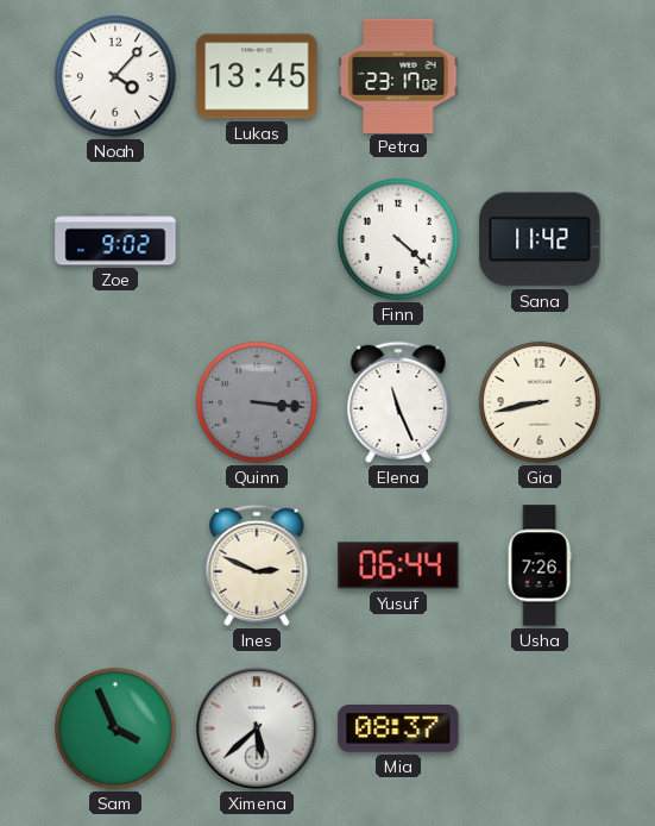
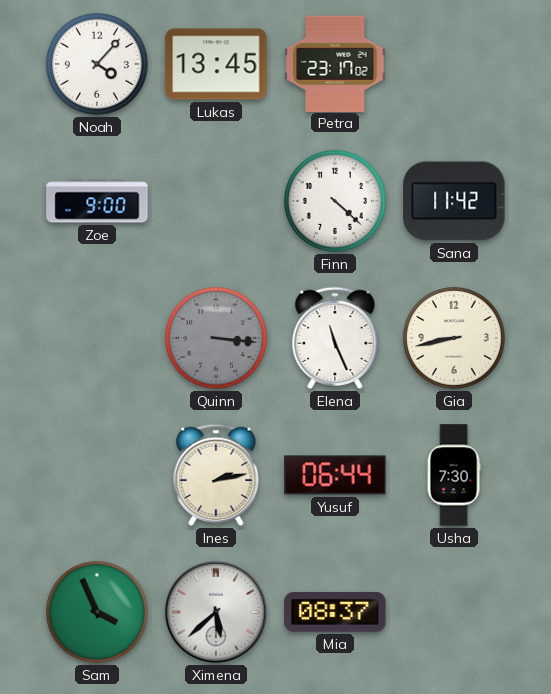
Zoe: 9:02 -> 9:00
Ines: 2:49 -> 2:13
Usha: 7:26 -> 7:30
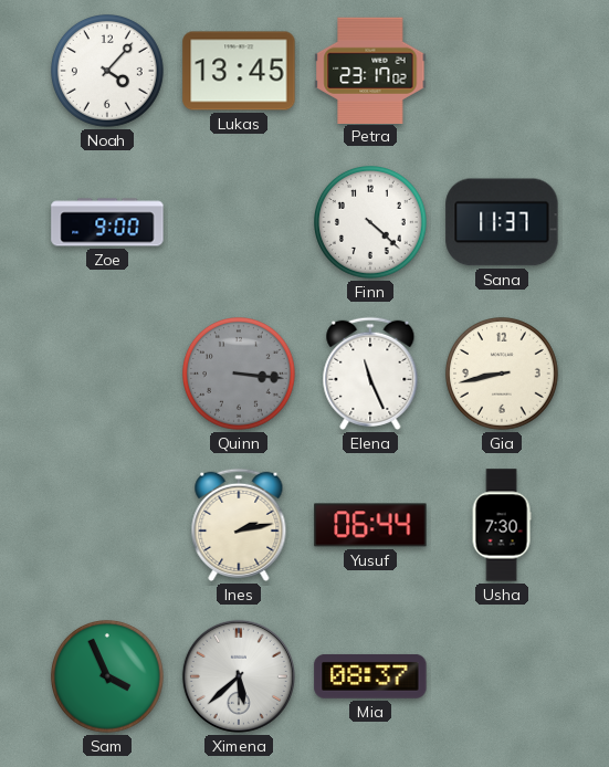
Sana: 11:42 -> 11:37
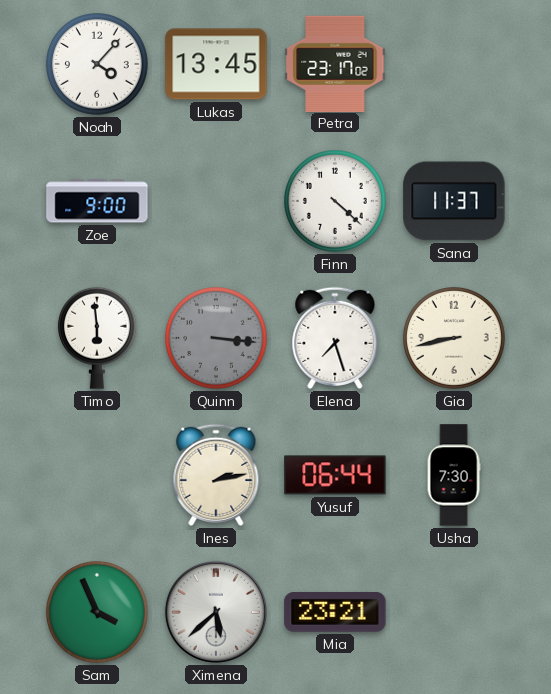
Timo: none -> 5:59
Elena: 11:26 -> 7:27
Mia: 08:37 -> 23:21
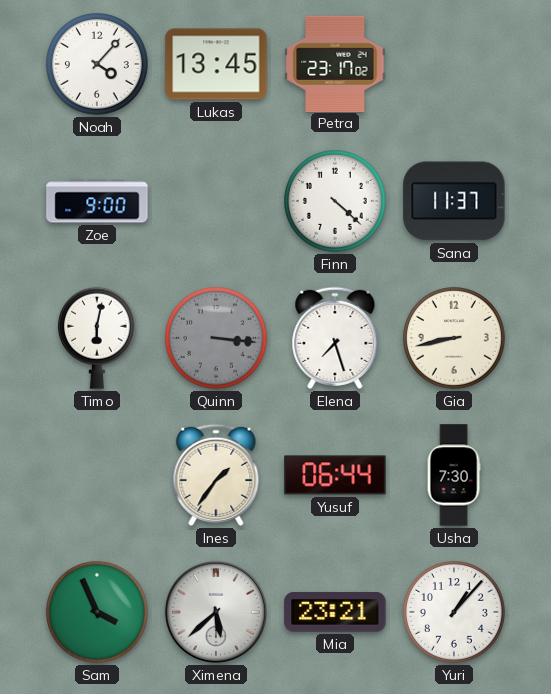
Timo: 5:59 -> 6:02
Ines: 2:13 -> 1:36
Yuri: none -> 1:07
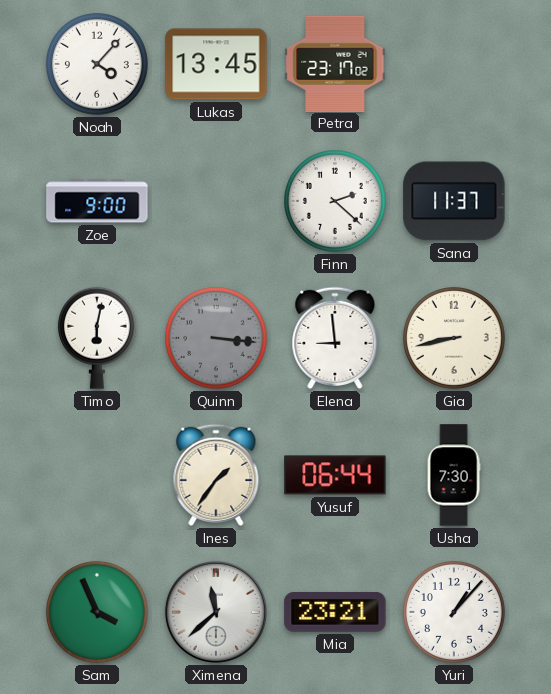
Finn: 4:22 -> 2:22
Elena: 7:27 -> 8:59
Ximena: 5:38 -> 11:38
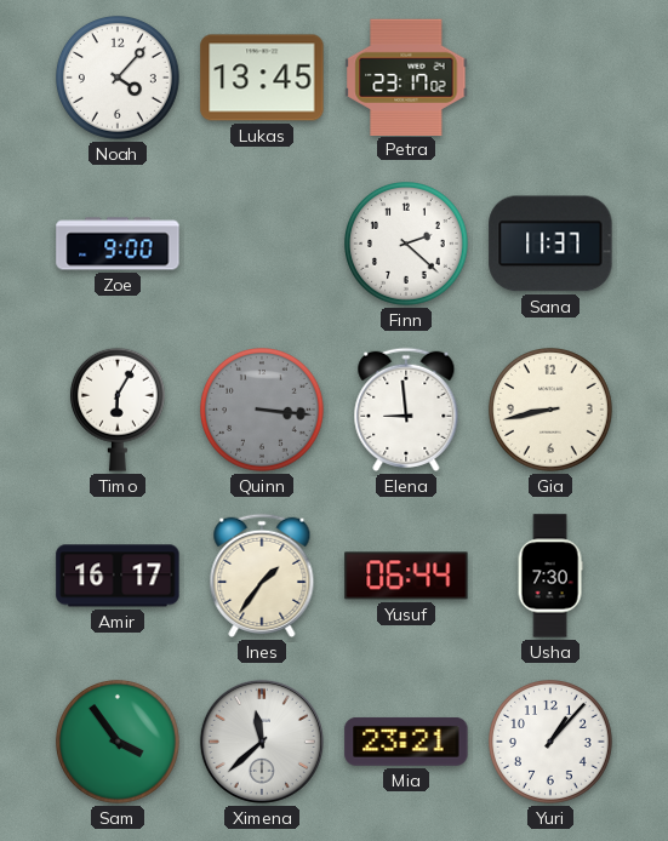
Timo: 6:02 -> 6:05
Amir: none -> 16:17
Sam: 3:56 -> 3:54
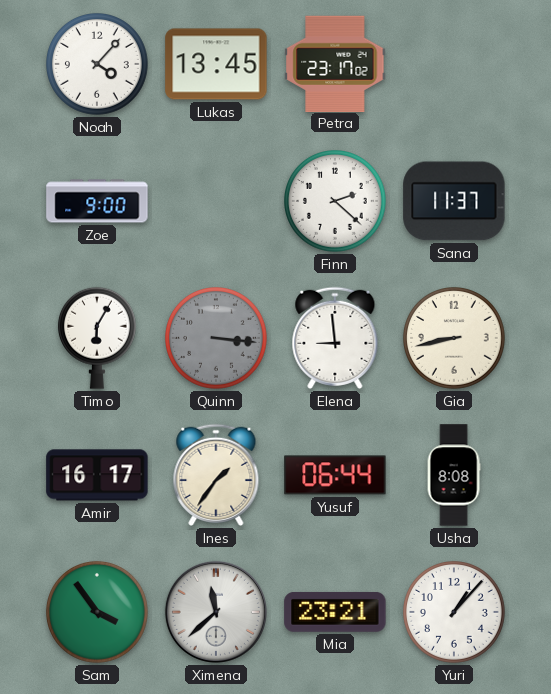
Usha: 7:30 -> 8:08
